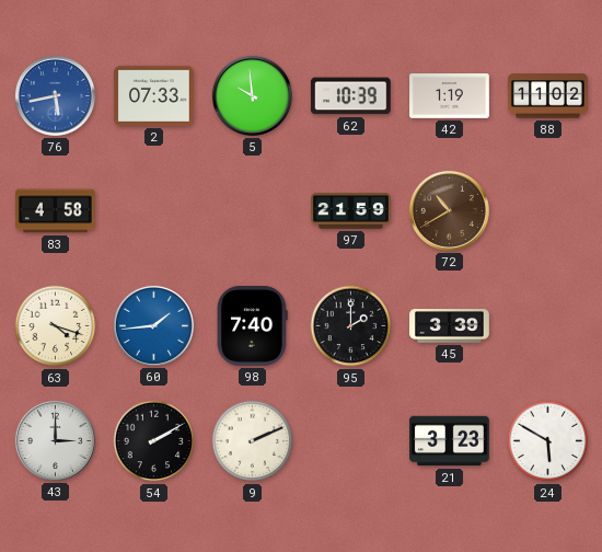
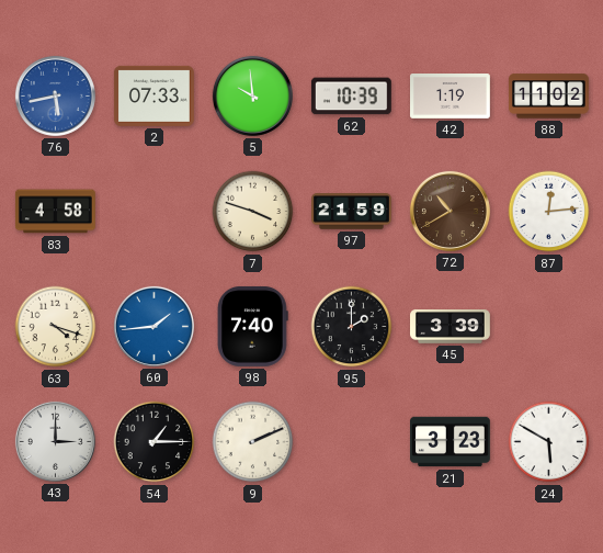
7: none -> 3:48
87: none -> 12:14
54: 2:10 -> 1:15
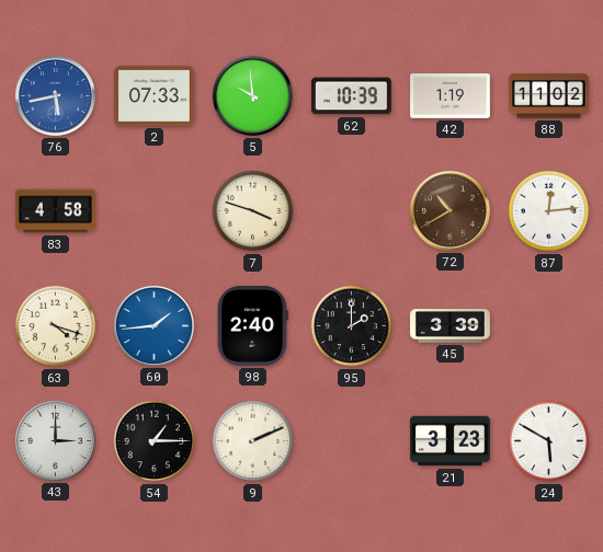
97: 21:59 -> none
98: 7:40 -> 2:40
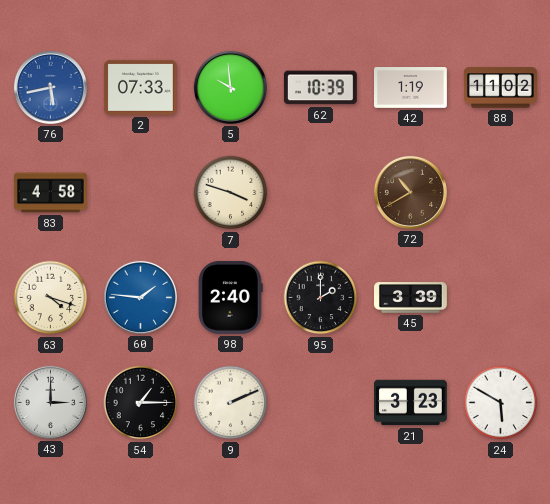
87: 12:14 -> none
60: 1:44 -> 1:46
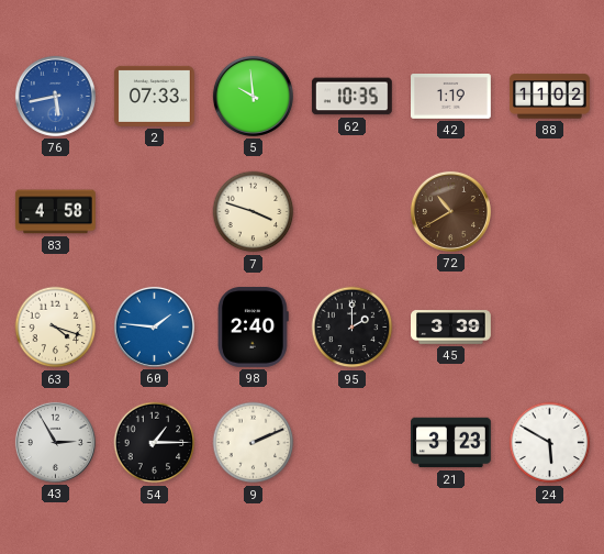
62: 10:39 -> 10:35
43: 3:00 -> 2:55
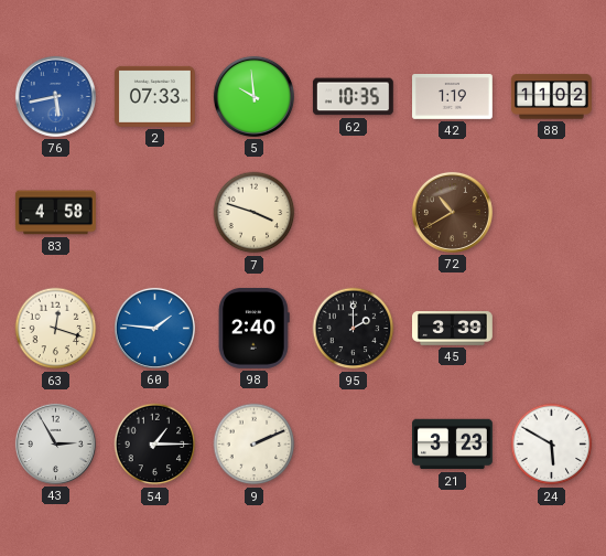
63: 4:18 -> 12:18
